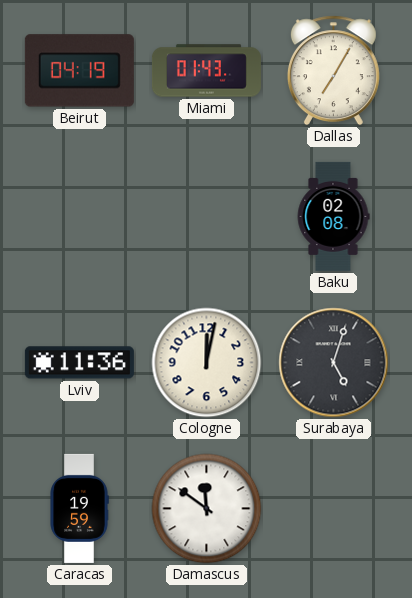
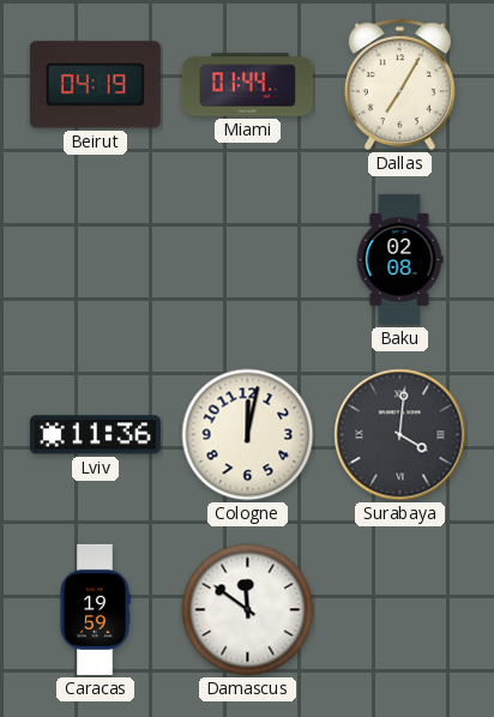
Miami: 01:43 -> 01:44
Surabaya: 5:03 -> 4:01
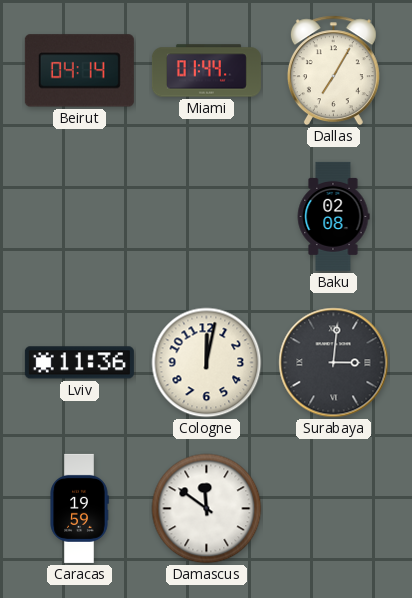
Beirut: 04:19 -> 04:14
Surabaya: 4:01 -> 3:01
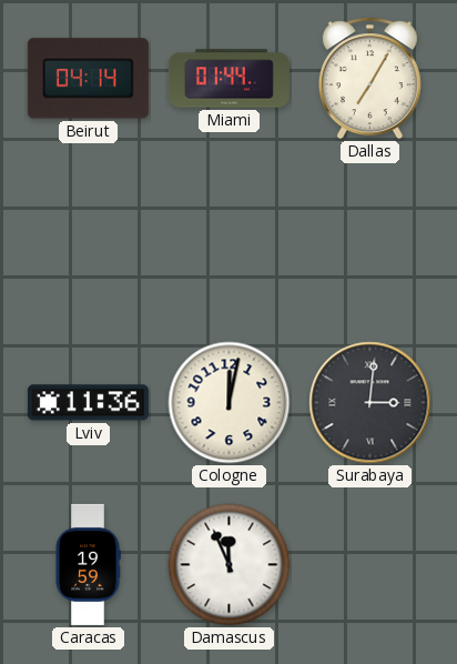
Baku: 02:08 -> none
Damascus: 11:51 -> 11:56
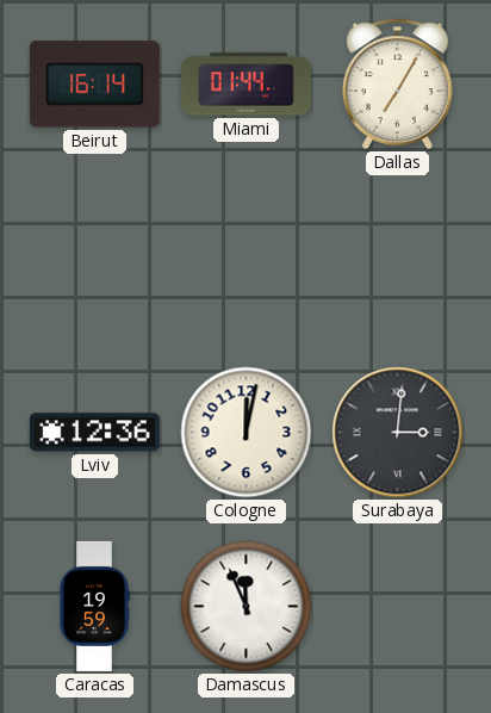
Beirut: 04:14 -> 16:14
Lviv: 11:36 -> 12:36
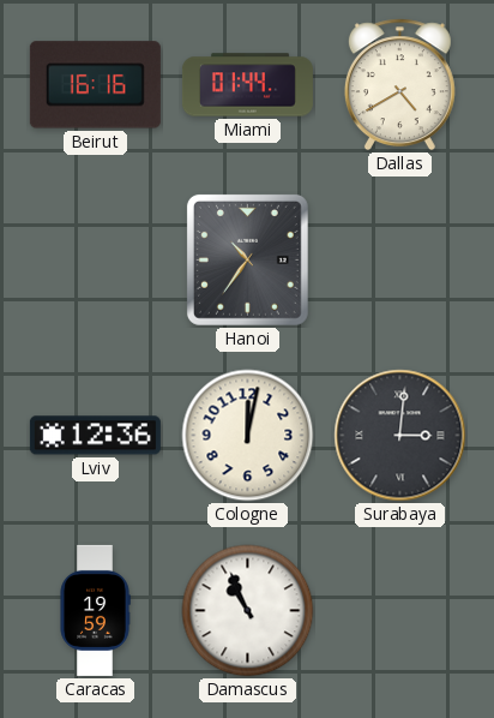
Beirut: 16:14 -> 16:16
Dallas: 7:05 -> 4:40
Hanoi: none -> 10:36
Damascus: 11:56 -> 10:56
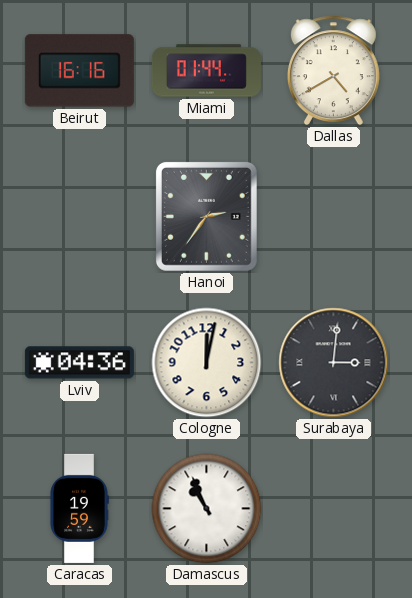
Hanoi: 10:36 -> 2:36
Lviv: 12:36 -> 04:36
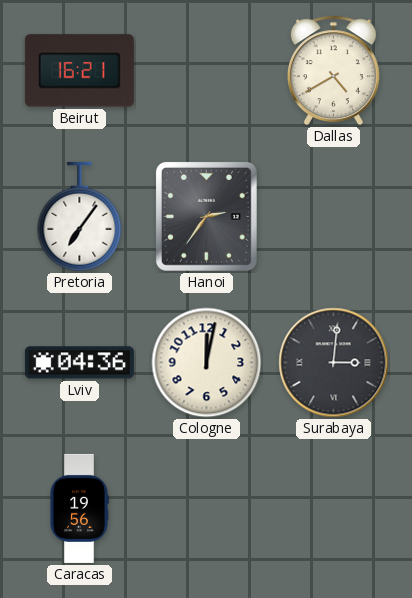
Beirut: 16:16 -> 16:21
Miami: 01:44 -> none
Pretoria: none -> 7:06
Caracas: 19:59 -> 19:56
Damascus: 10:56 -> none
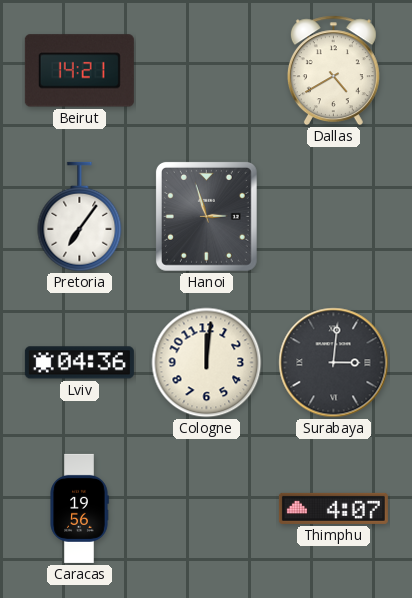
Beirut: 16:21 -> 14:21
Hanoi: 2:36 -> 2:57
Cologne: 12:02 -> 12:01
Thimphu: none -> 4:07
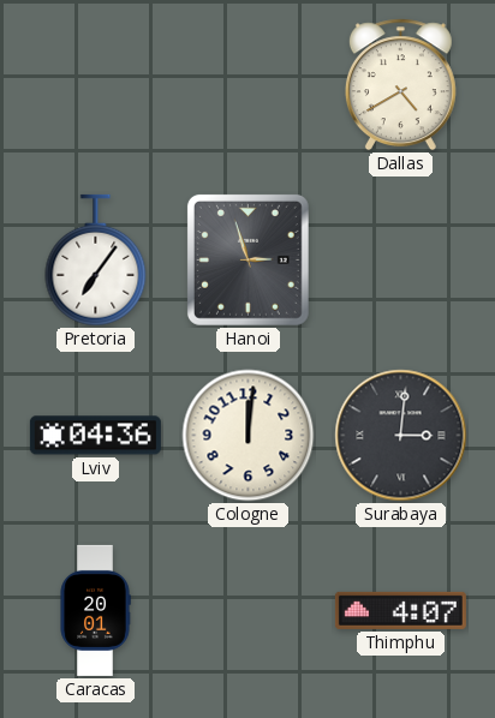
Beirut: 14:21 -> none
Caracas: 19:56 -> 20:01
